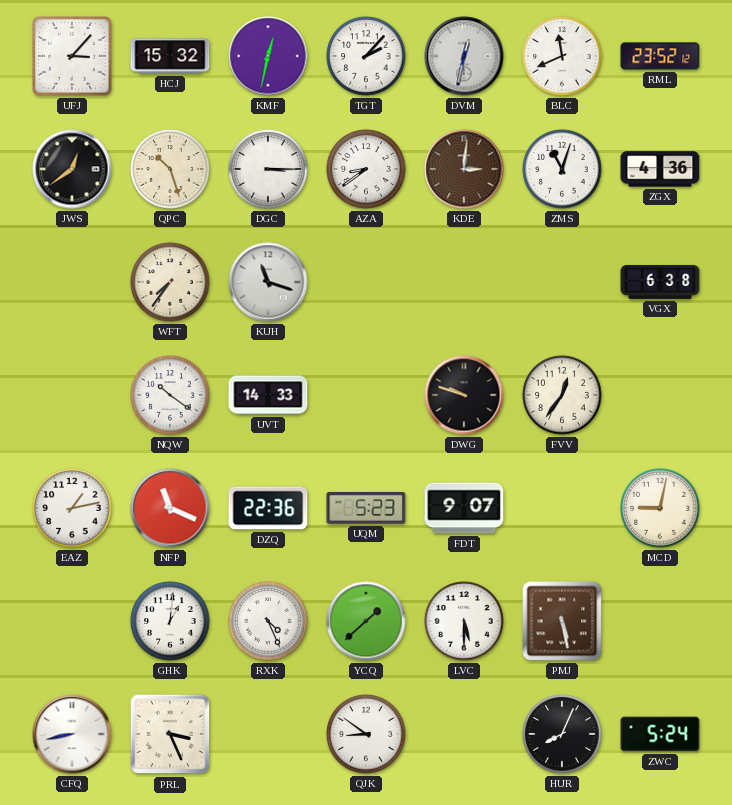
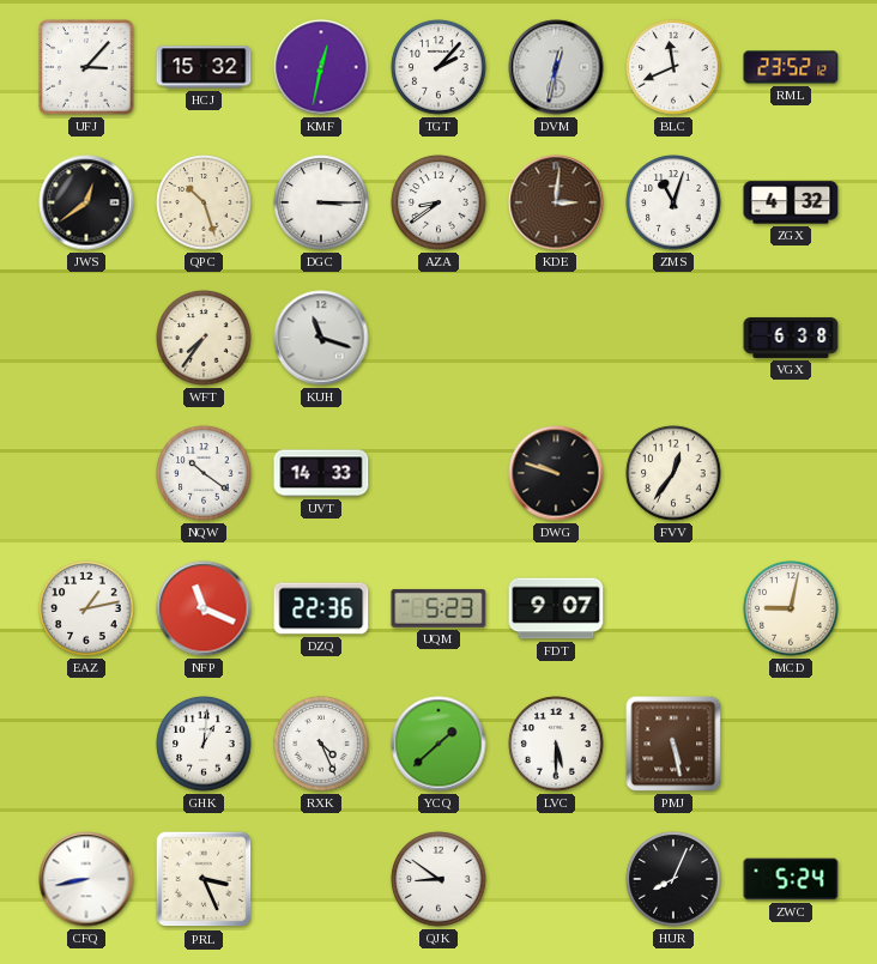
ZGX: 4:36 -> 4:32
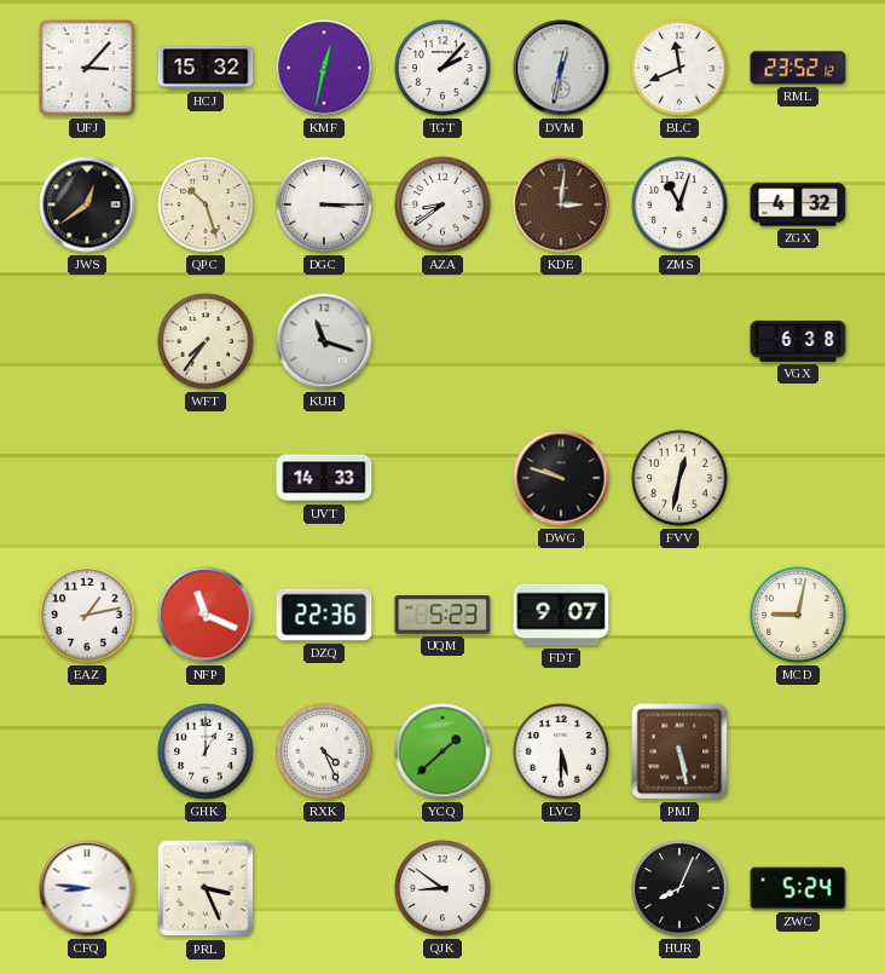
NQW: 10:21 -> none
FVV: 12:36 -> 12:32
GHK: 1:01 -> 1:00
CFQ: 8:43 -> 8:46
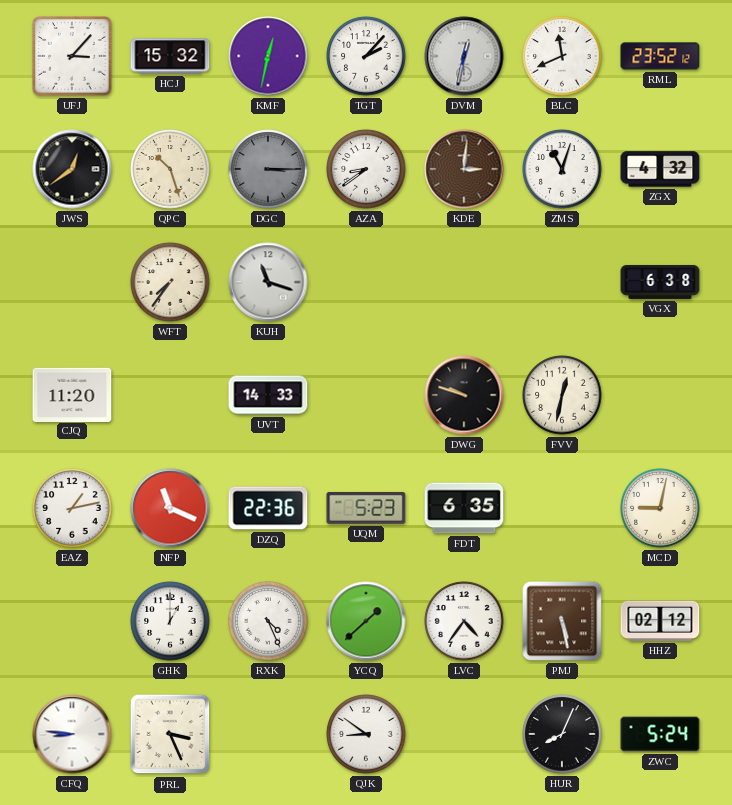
DGC dial: white -> grey
CJQ: none -> 11:20
FDT: 9:07 -> 6:35
LVC: 5:30 -> 4:36
HHZ: none -> 02:12
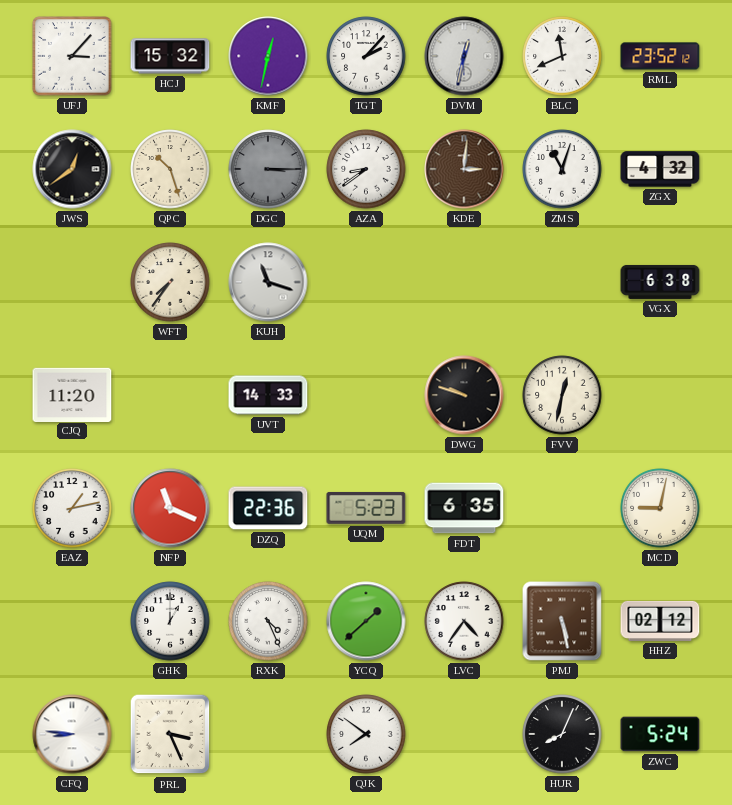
QJK: 8:51 -> 7:51
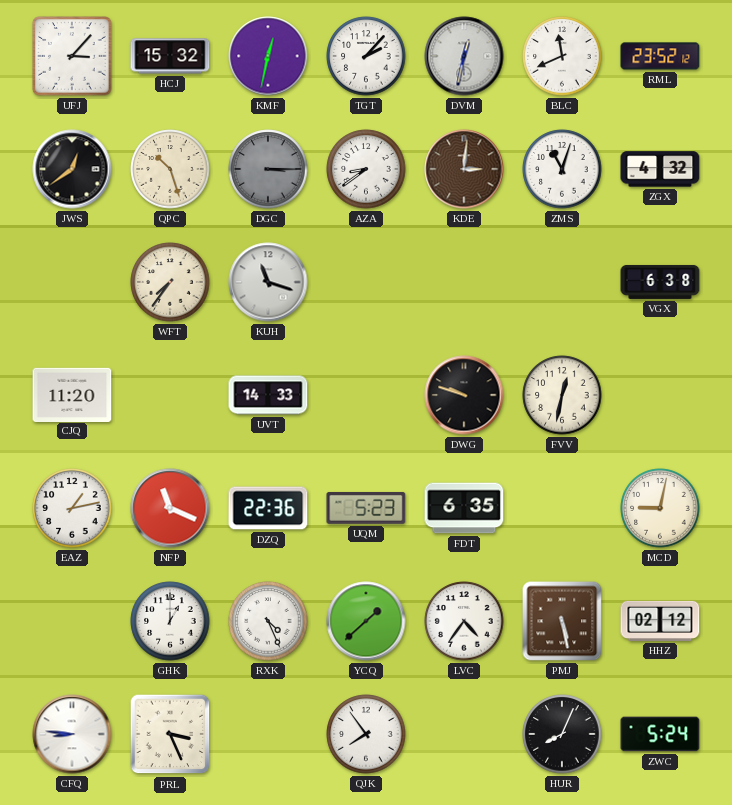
QJK: 7:51 -> 7:54
